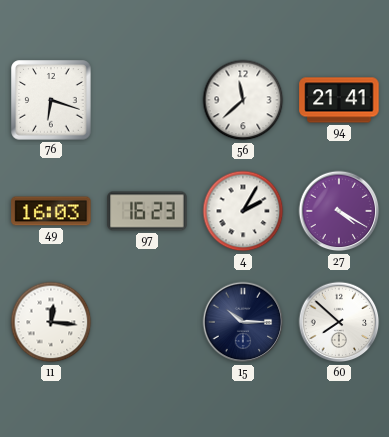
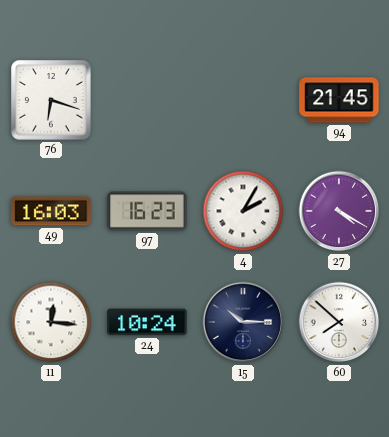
56: 11:38 -> none
94: 21:41 -> 21:45
24: none -> 10:24
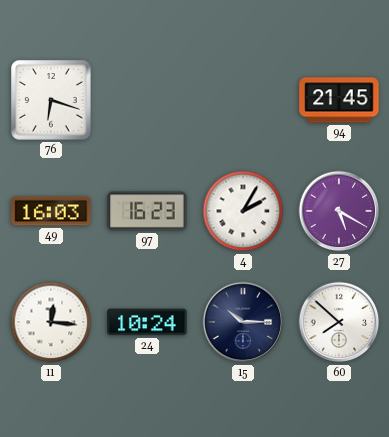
27: 4:20 -> 5:20
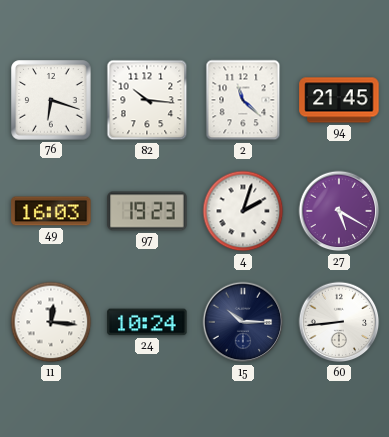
82: none -> 10:16
2: none -> 11:22
97: 16:23 -> 19:23
4: 2:05 -> 2:03
60: 7:52 -> 8:44
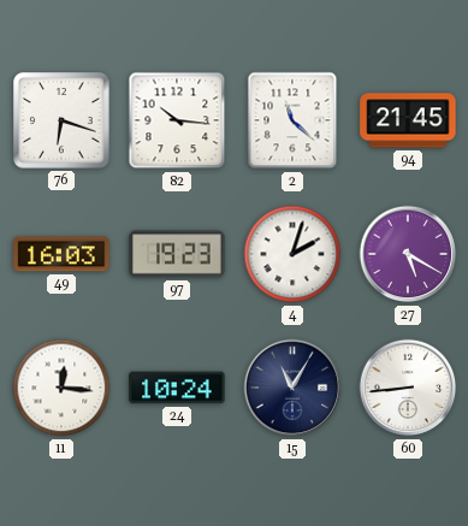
15: 10:15 -> 11:05
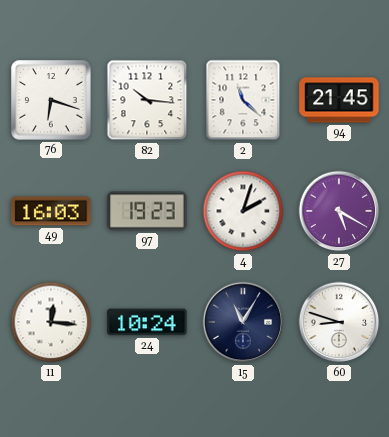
60: 8:44 -> 8:48
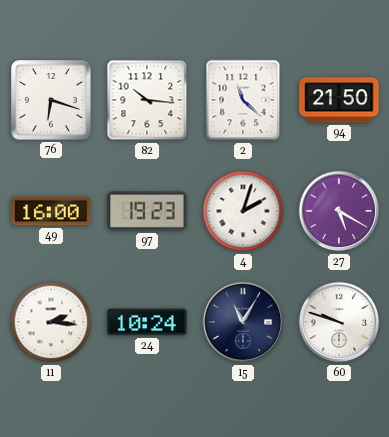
94: 21:45 -> 21:50
49: 16:03 -> 16:00
11: 12:16 -> 2:16
60: 8:48 -> 9:48
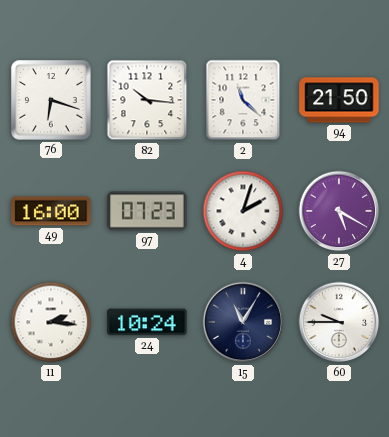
97: 19:23 -> 07:23
60: 9:48 -> 9:45
